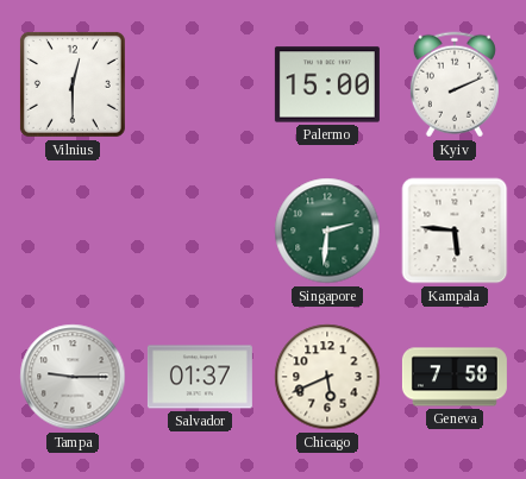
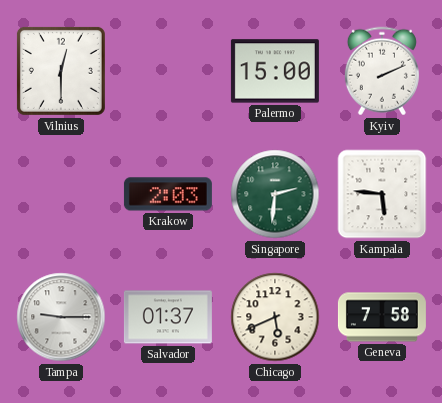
Krakow: none -> 2:03
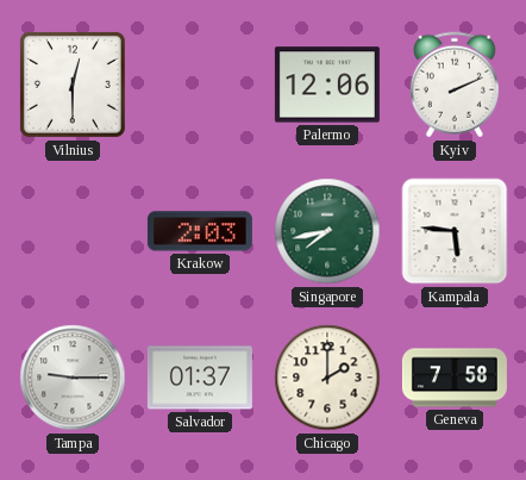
Palermo: 15:00 -> 12:06
Singapore: 2:31 -> 7:43
Chicago: 5:41 -> 2:00
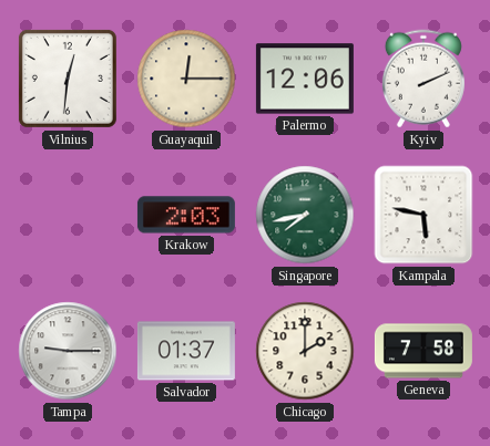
Vilnius: 12:30 -> 12:31
Guayaquil: none -> 12:15
Kampala: 5:46 -> 5:47
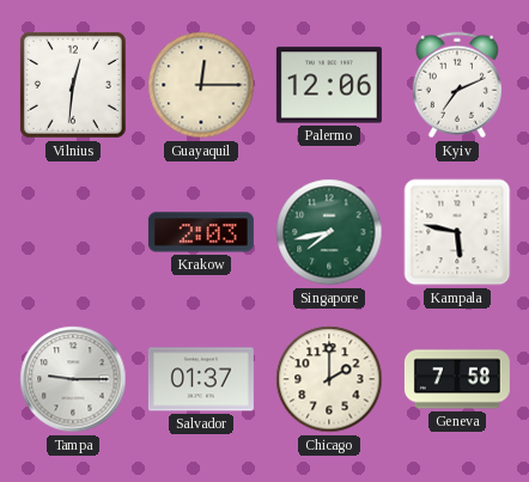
Kyiv: 2:11 -> 7:11
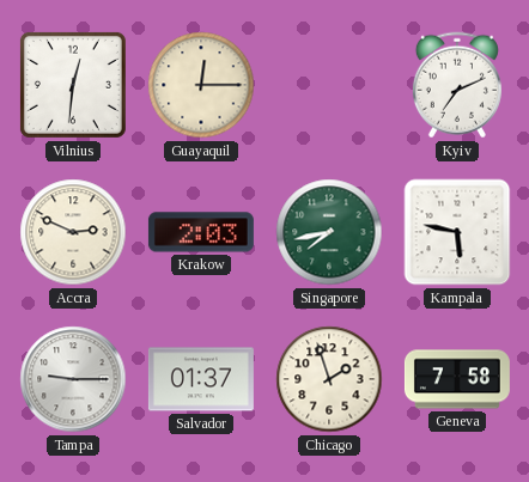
Palermo: 12:06 -> none
Accra: none -> 2:49
Chicago: 2:00 -> 1:57
